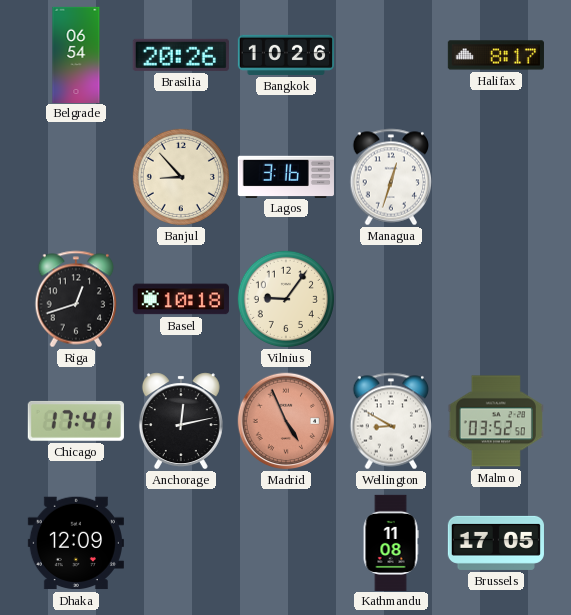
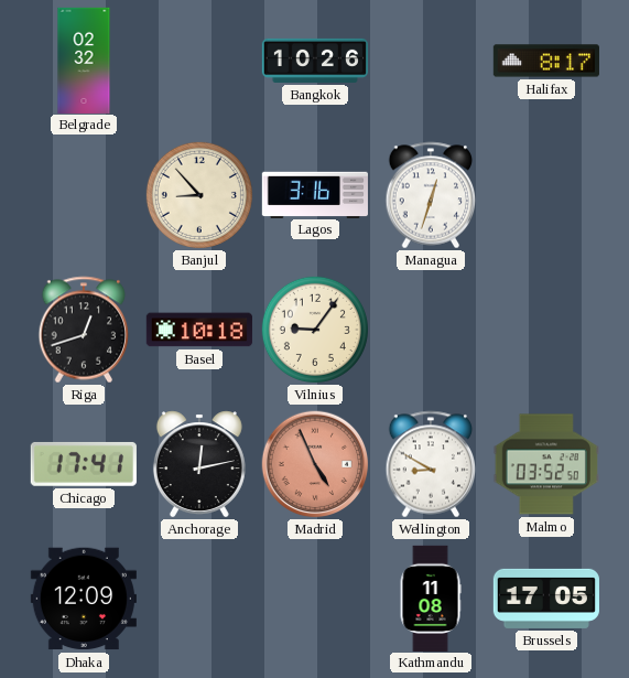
Belgrade: 06:54 -> 02:32
Brasilia: 20:26 -> none
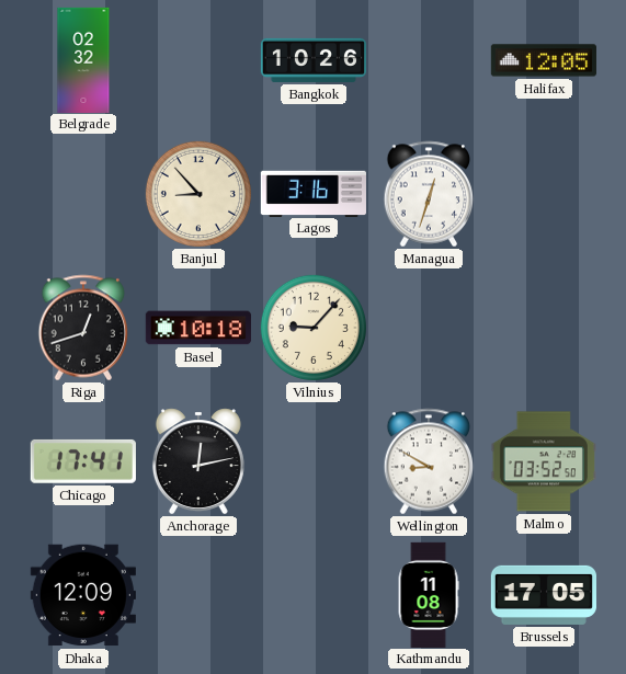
Halifax: 8:17 -> 12:05
Vilnius: 9:06 -> 9:07
Madrid: 4:56 -> none
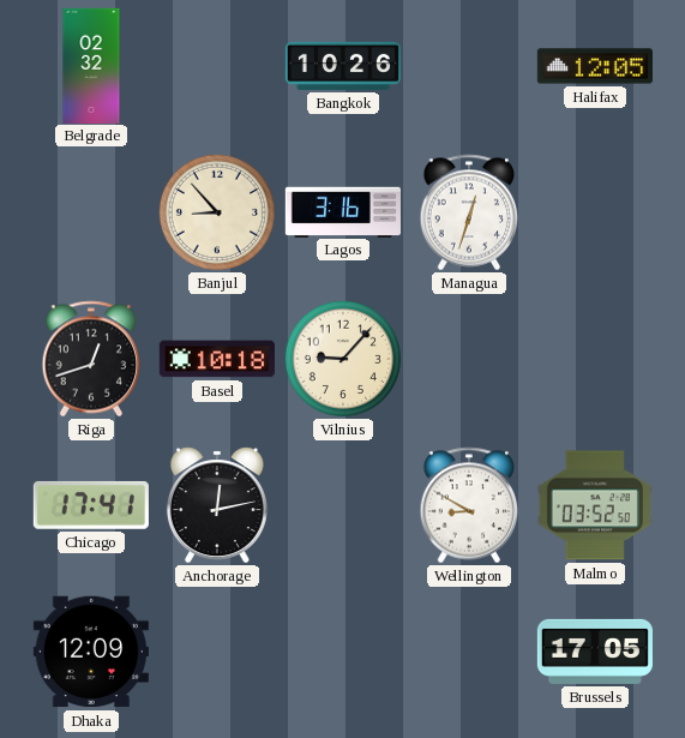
Kathmandu: 11:08 -> none
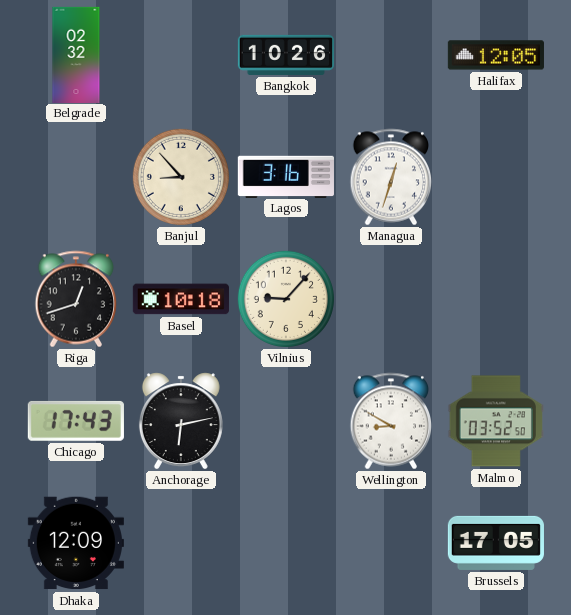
Chicago: 17:41 -> 17:43
Anchorage: 12:13 -> 6:13
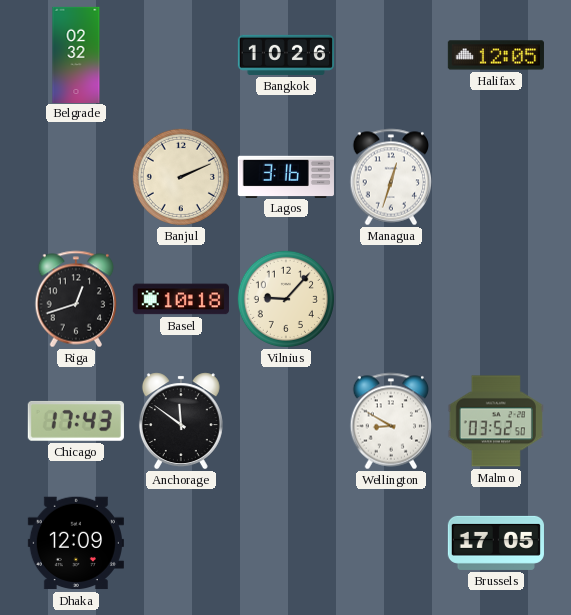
Banjul: 8:53 -> 2:11
Anchorage: 6:13 -> 11:51
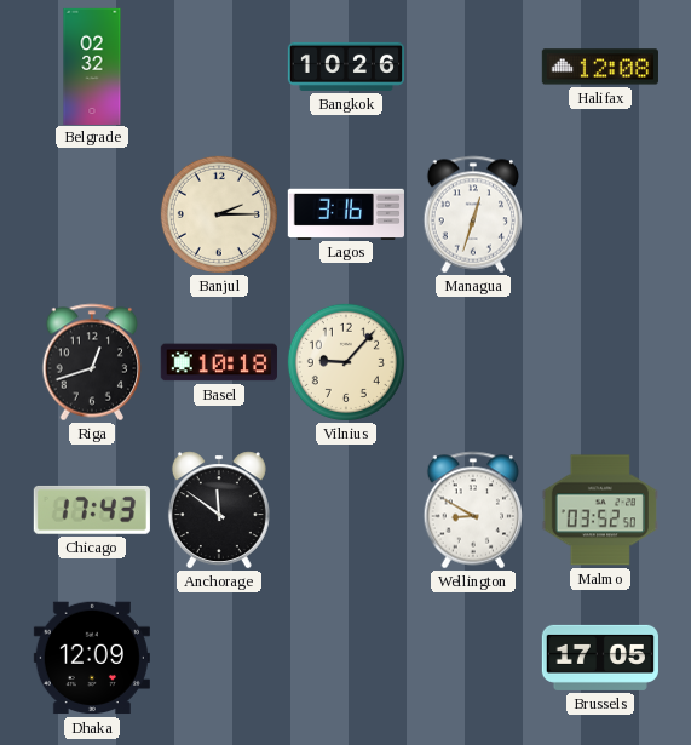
Halifax: 12:05 -> 12:08
Banjul: 2:11 -> 2:15
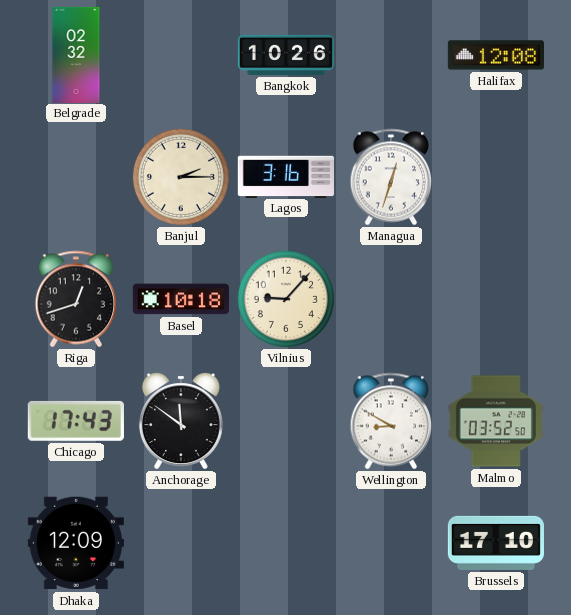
Brussels: 17:05 -> 17:10
